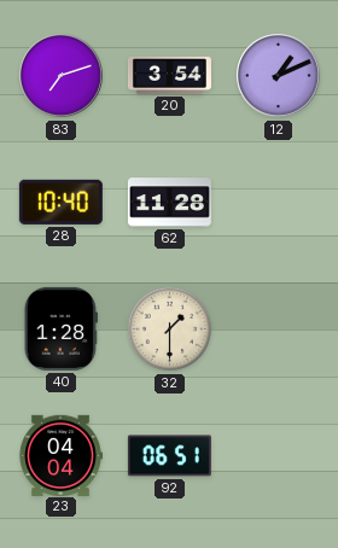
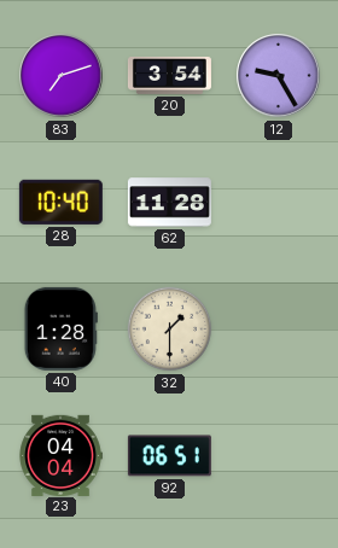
12: 1:11 -> 9:25
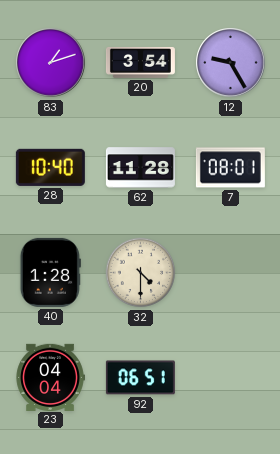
83: 7:12 -> 1:12
7: none -> 08:01
32: 1:30 -> 4:30
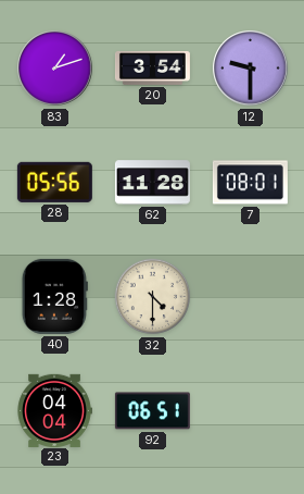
12: 9:25 -> 9:30
28: 10:40 -> 05:56
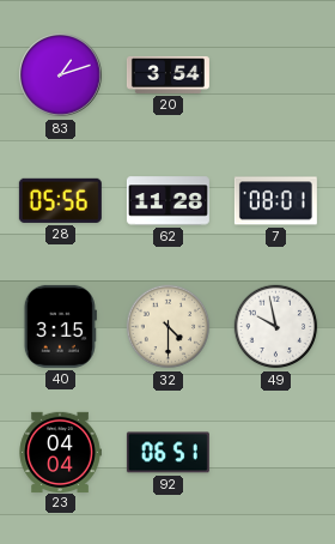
12: 9:30 -> none
40: 1:28 -> 3:15
49: none -> 9:58
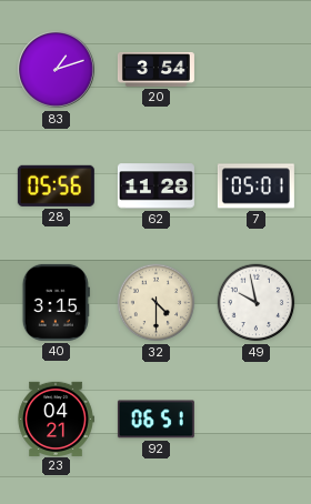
7: 08:01 -> 05:01
23: 04:04 -> 04:21
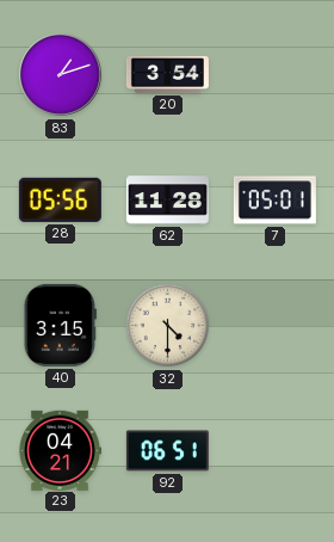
49: 9:58 -> none
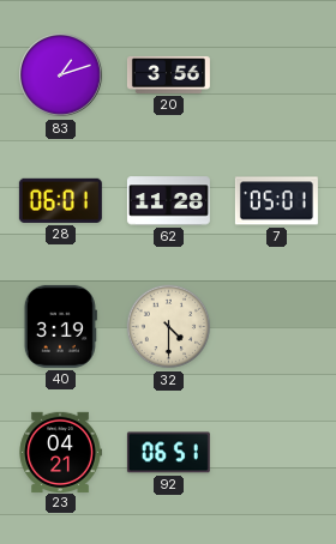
20: 3:54 -> 3:56
28: 05:56 -> 06:01
40: 3:15 -> 3:19
